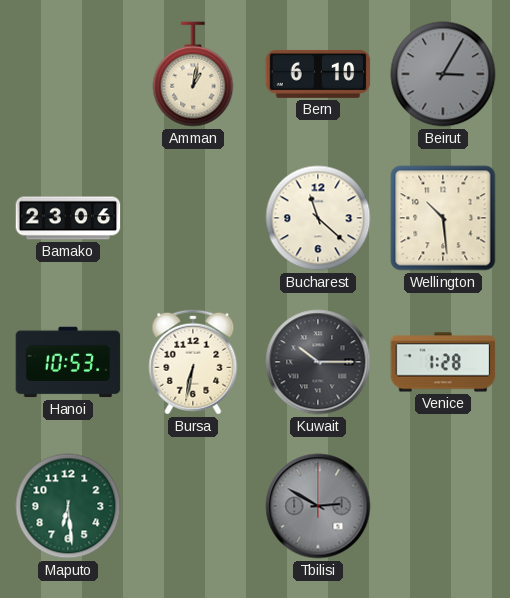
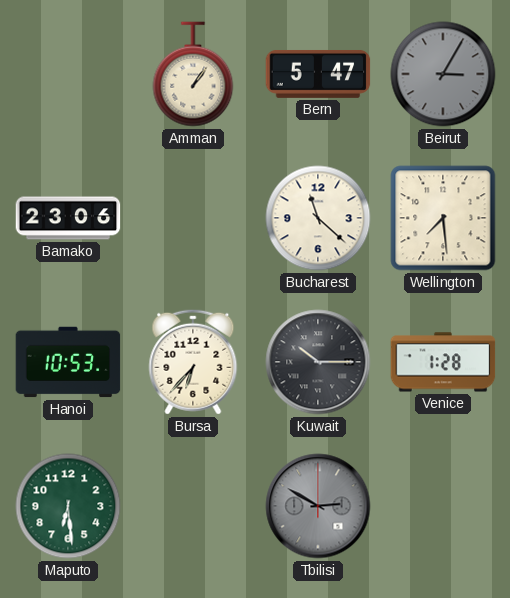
Amman: 1:02 -> 1:06
Bern: 6:10 -> 5:47
Wellington: 10:29 -> 7:29
Bursa: 6:32 -> 6:37
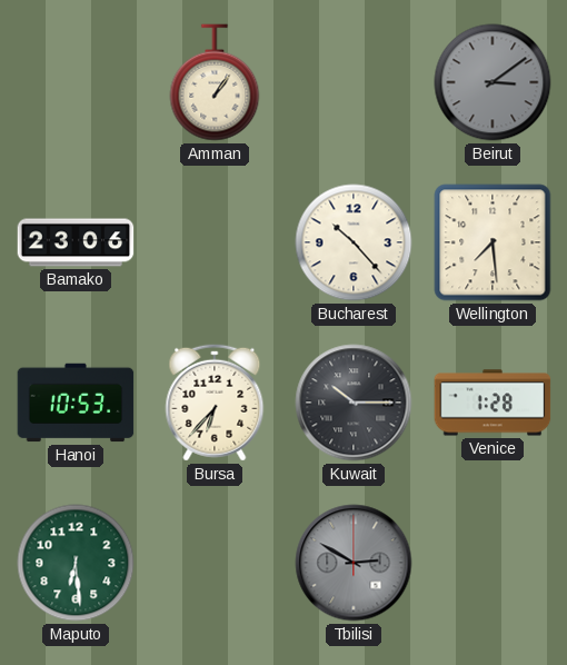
Bern: 5:47 -> none
Beirut: 3:05 -> 3:09
Bucharest: 11:22 -> 10:23
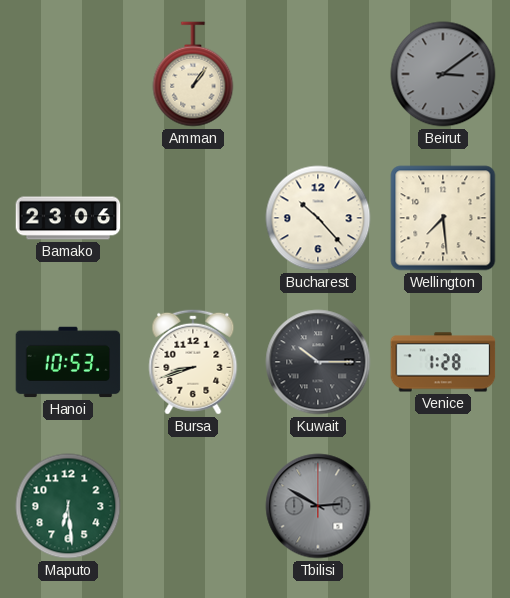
Bursa: 6:37 -> 8:42
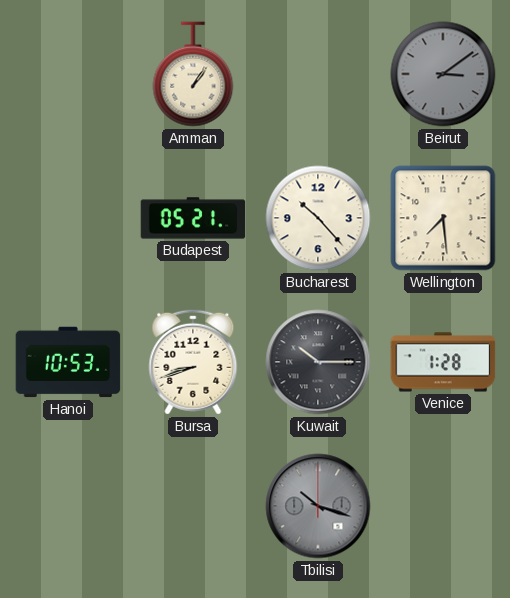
Bamako: 23:06 -> none
Budapest: none -> 05:21
Maputo: 6:29 -> none
Tbilisi: 2:50 -> 10:18
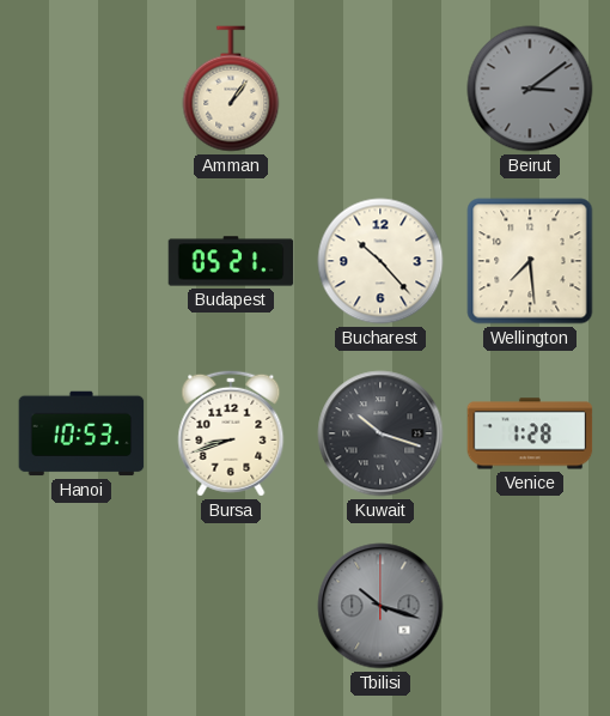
Kuwait: 10:15 -> 10:18
